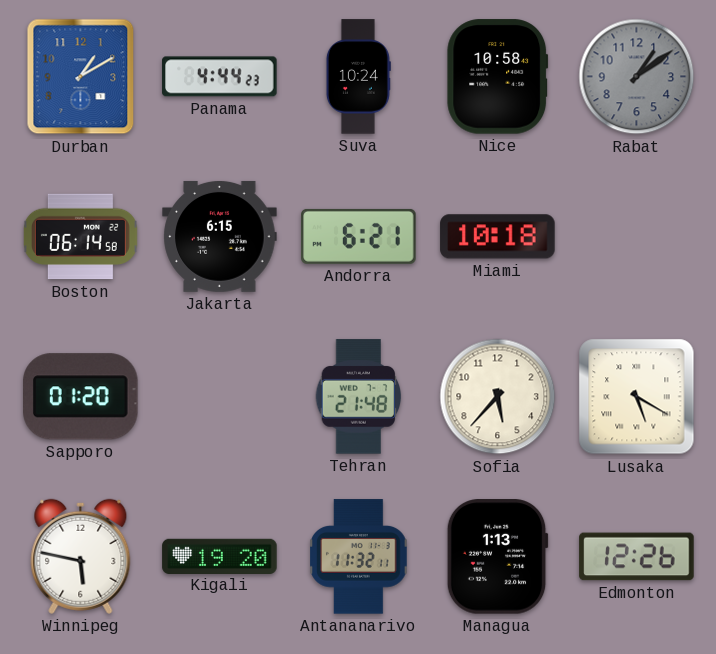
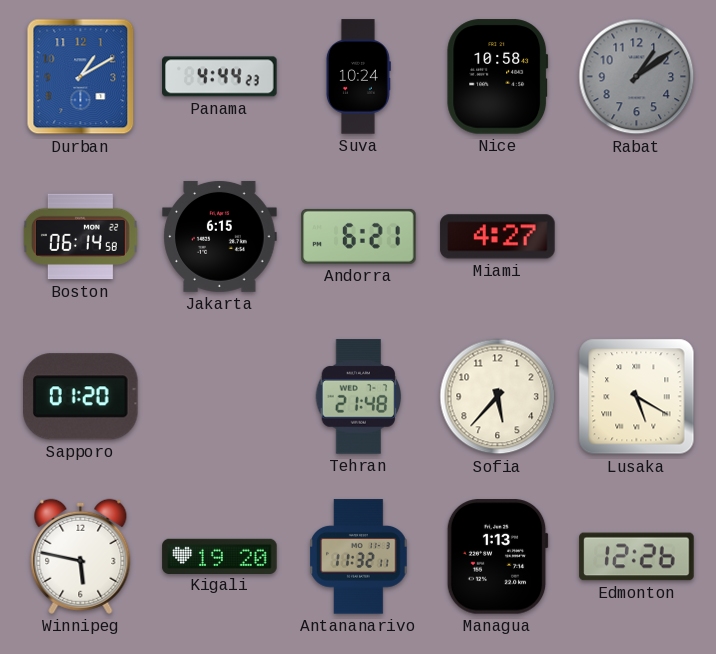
Miami: 10:18 -> 4:27
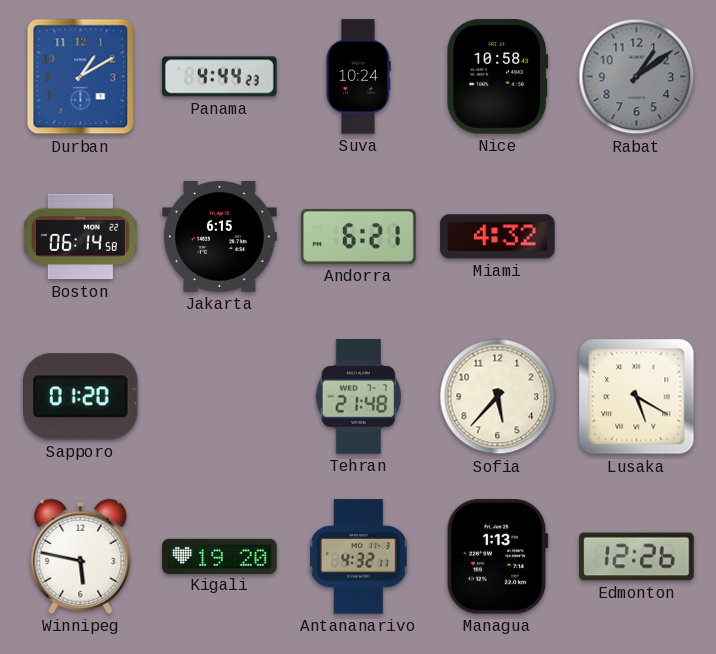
Miami: 4:27 -> 4:32
Antananarivo: 11:32 -> 4:32
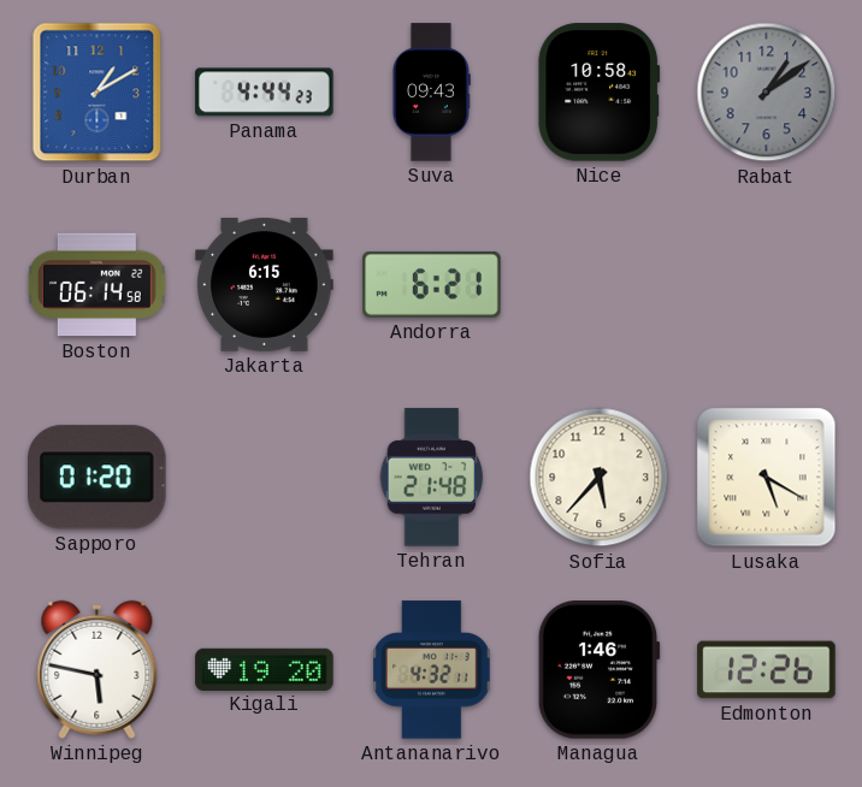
Suva: 10:24 -> 09:43
Miami: 4:32 -> none
Managua: 1:13 -> 1:46
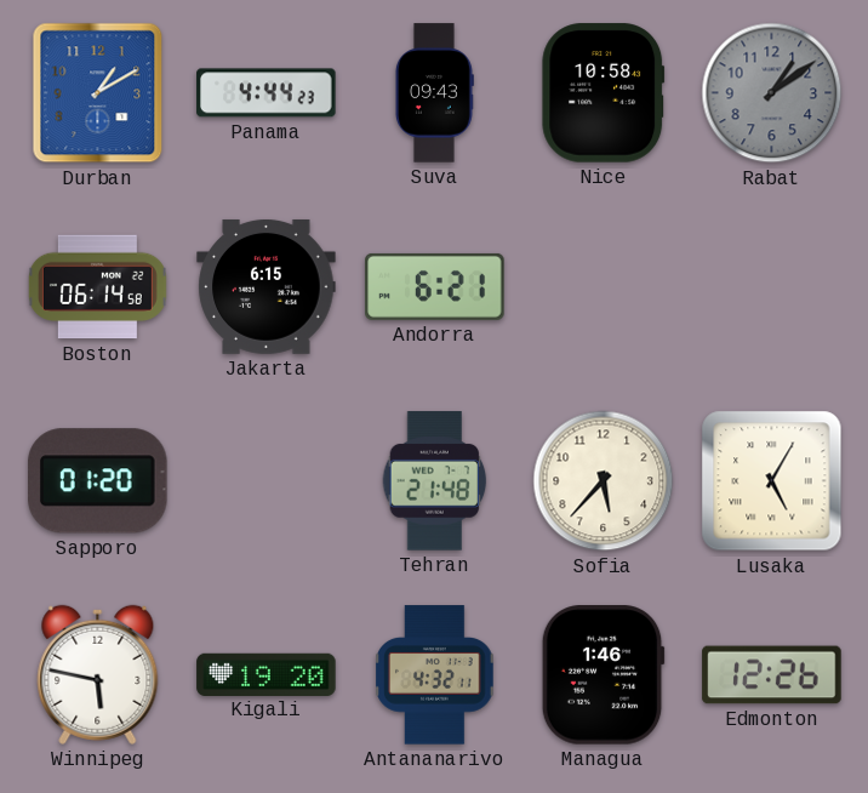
Lusaka: 5:20 -> 5:05
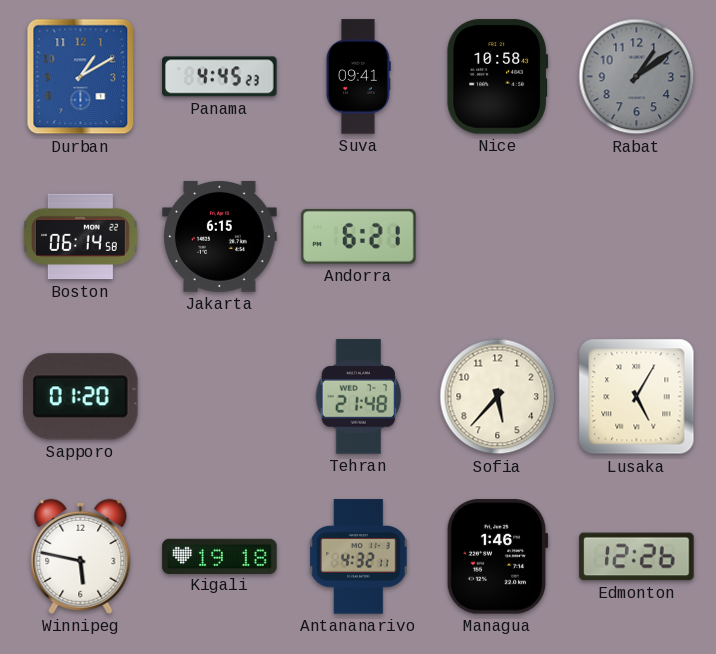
Panama: 4:44 -> 4:45
Suva: 09:43 -> 09:41
Kigali: 19:20 -> 19:18
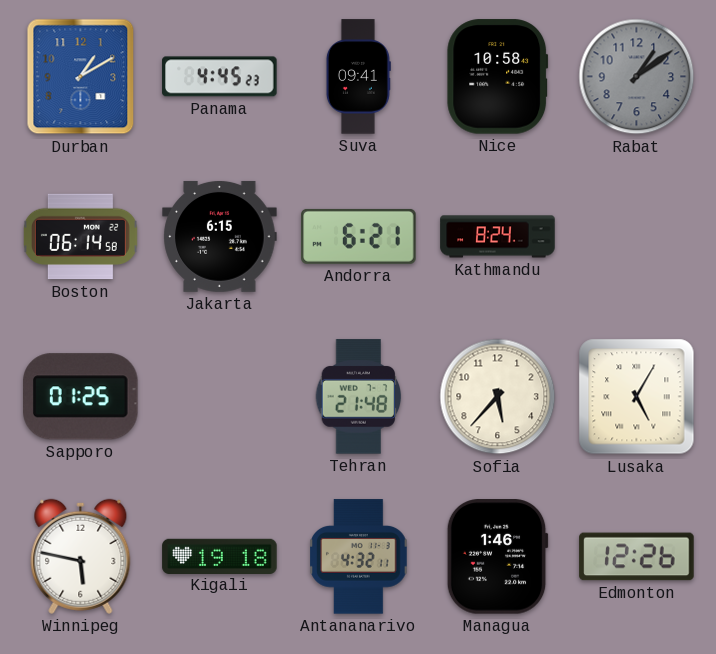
Kathmandu: none -> 8:24
Sapporo: 01:20 -> 01:25
